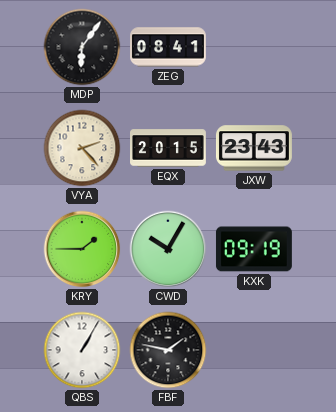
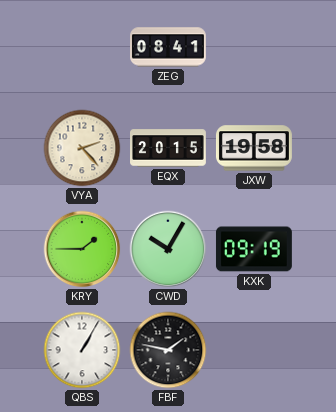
MDP: 6:06 -> none
JXW: 23:43 -> 19:58
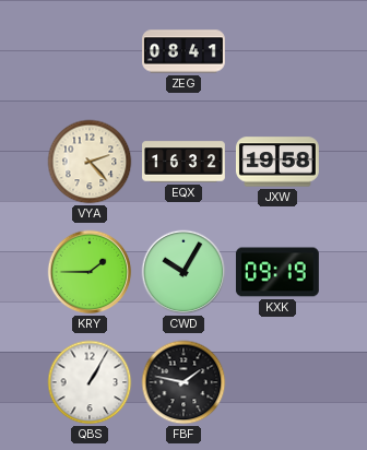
EQX: 20:15 -> 16:32
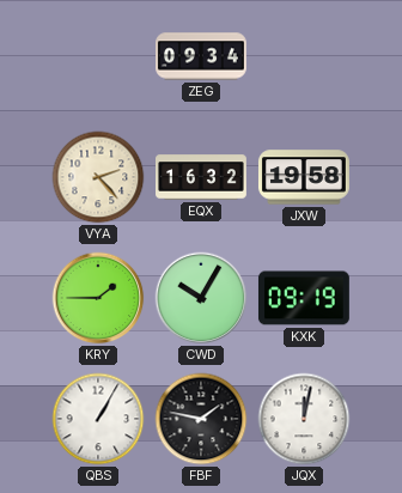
ZEG: 08:41 -> 09:34
JQX: none -> 12:02
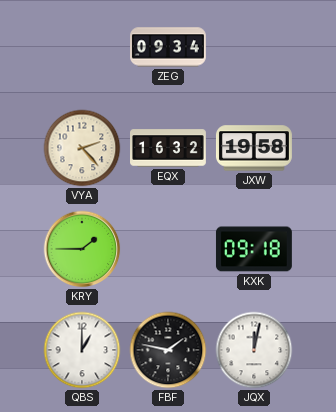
CWD: 10:05 -> none
KXK: 09:19 -> 09:18
QBS: 1:05 -> 1:00
